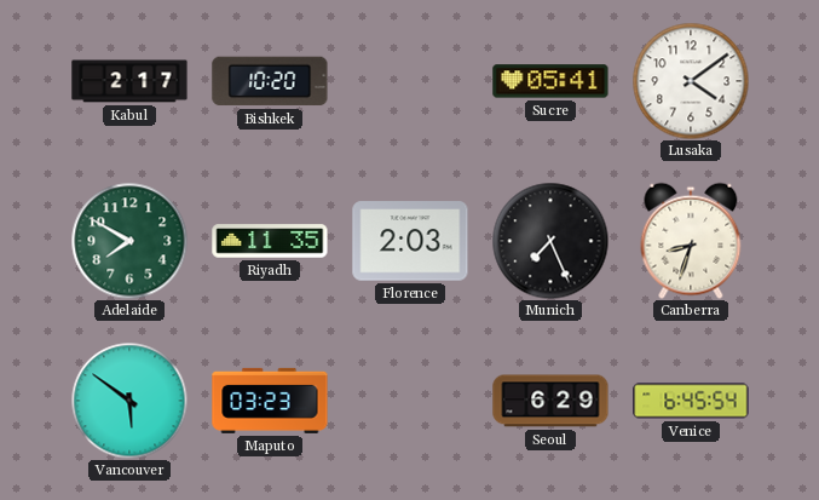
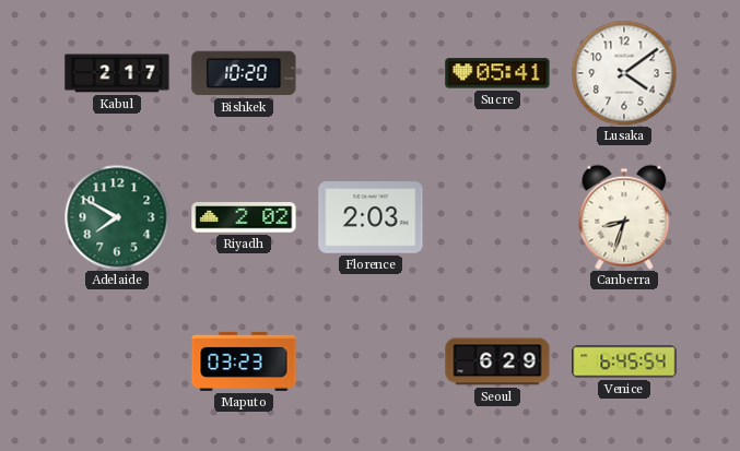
Riyadh: 11:35 -> 2:02
Munich: 7:26 -> none
Vancouver: 5:51 -> none
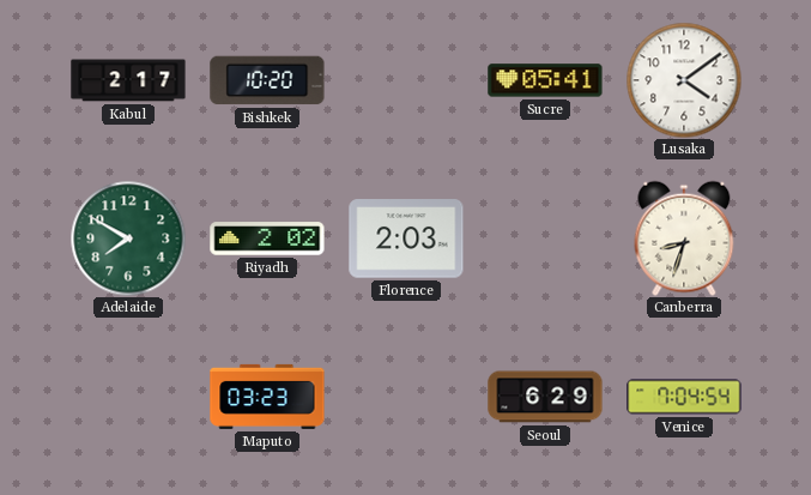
Venice: 6:45 -> 7:04
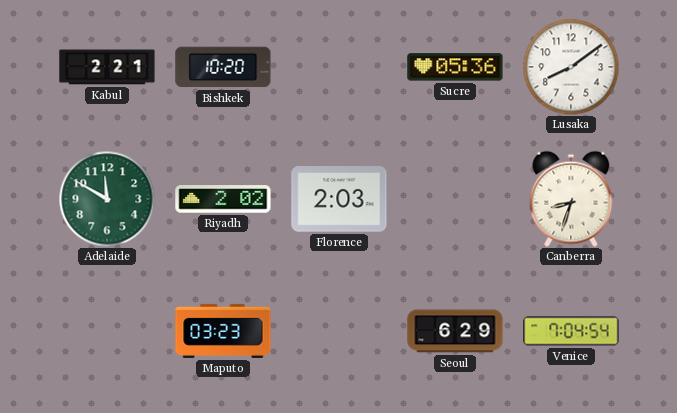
Kabul: 2:17 -> 2:21
Sucre: 05:41 -> 05:36
Lusaka: 4:09 -> 8:09
Adelaide: 7:50 -> 11:50
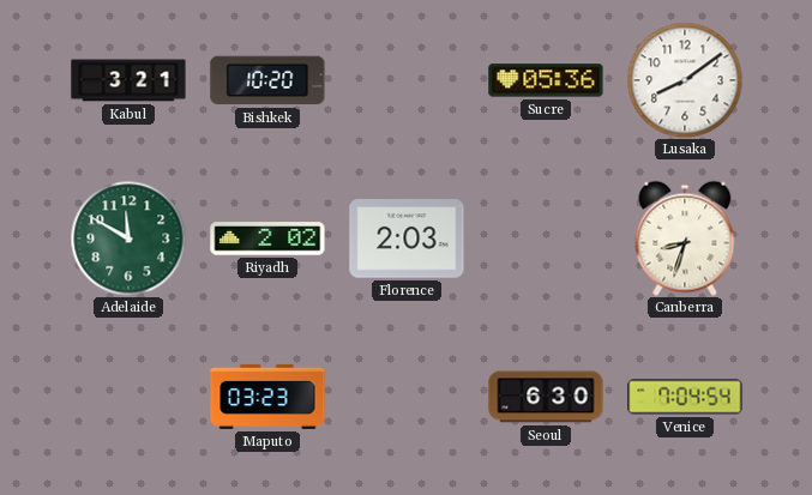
Kabul: 2:21 -> 3:21
Seoul: 6:29 -> 6:30
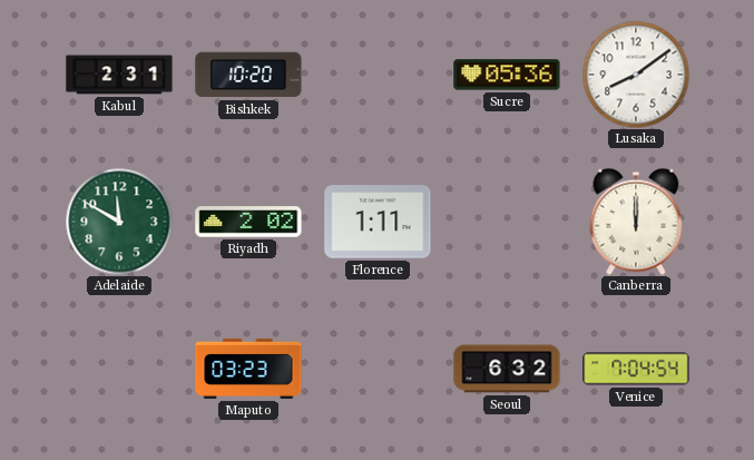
Kabul: 3:21 -> 2:31
Florence: 2:03 -> 1:11
Canberra: 8:33 -> 12:00
Seoul: 6:30 -> 6:32
